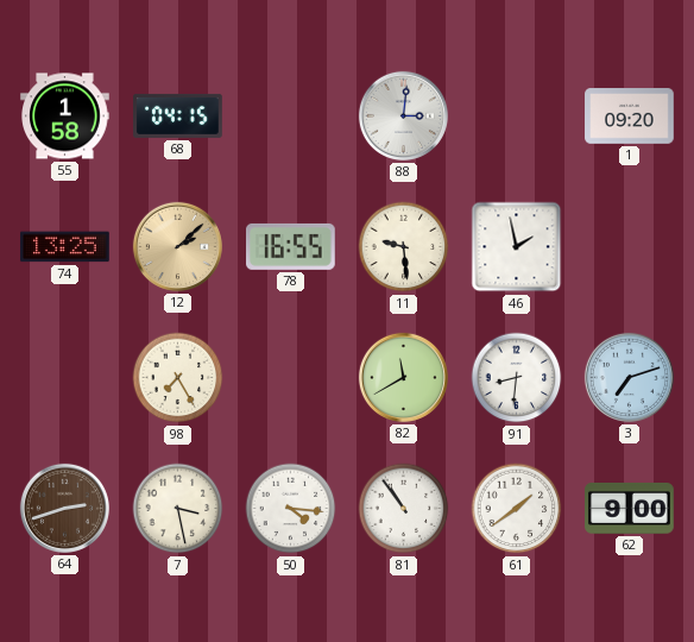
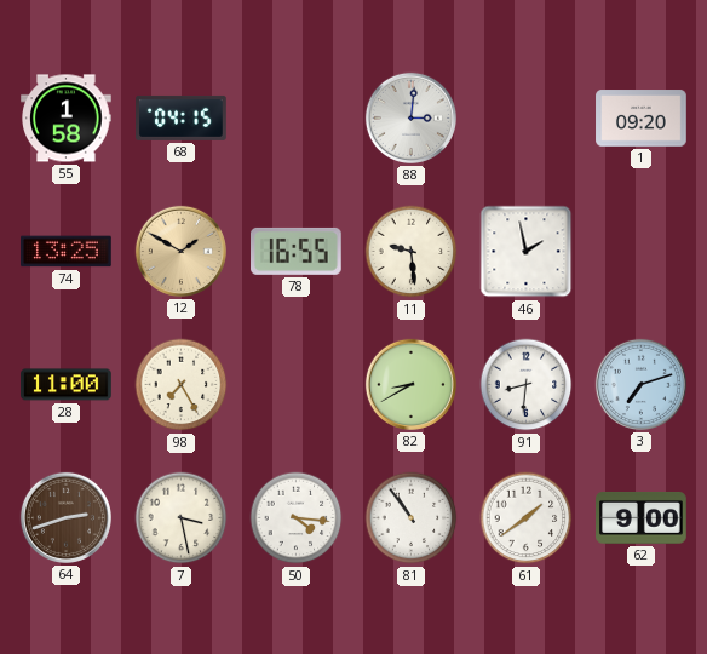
12: 2:08 -> 1:50
28: none -> 11:00
82: 11:40 -> 8:40
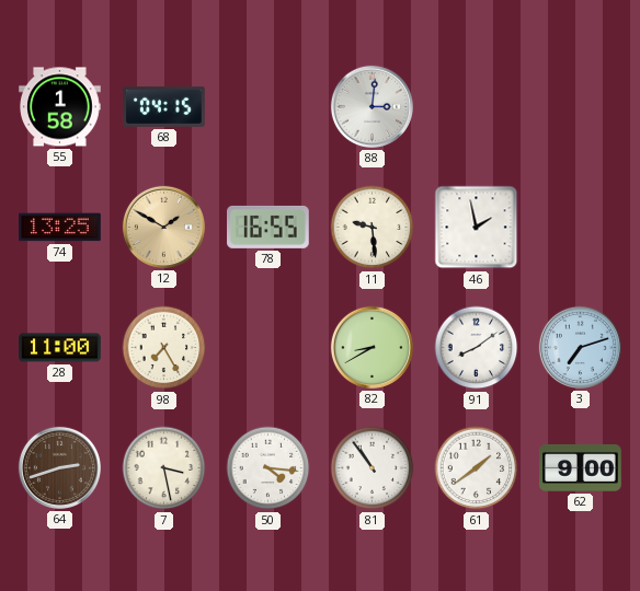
1: 09:20 -> none
91: 8:31 -> 8:09
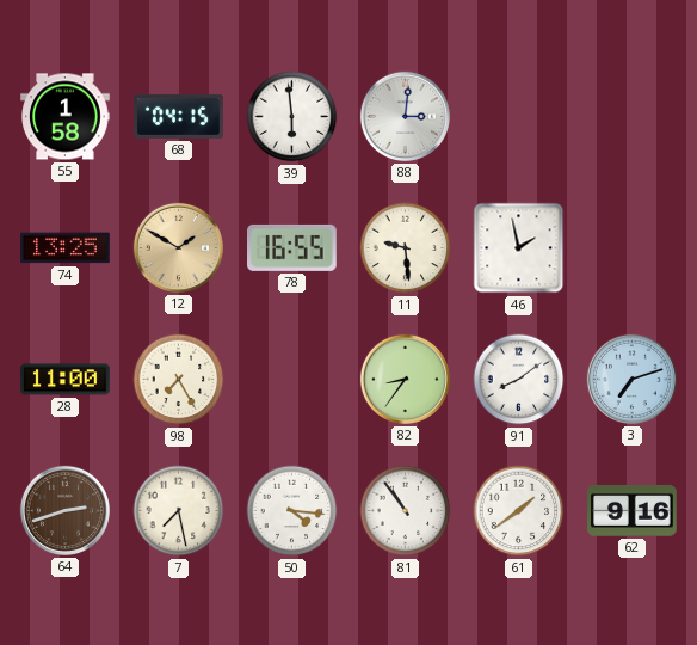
39: none -> 5:59
82: 8:40 -> 8:36
7: 3:28 -> 7:28
62: 9:00 -> 9:16
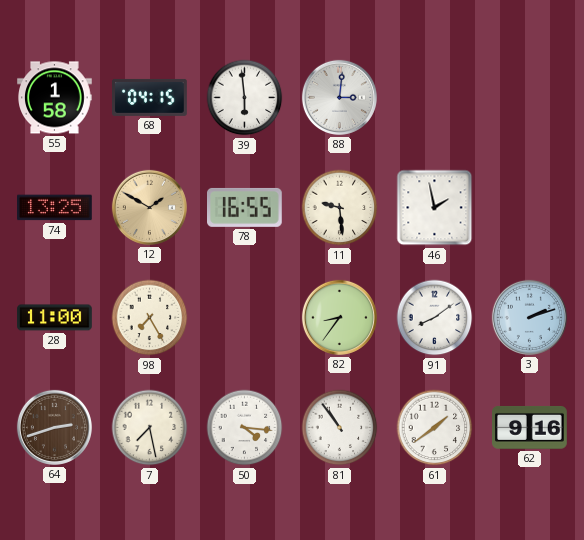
3: 7:12 -> 2:12
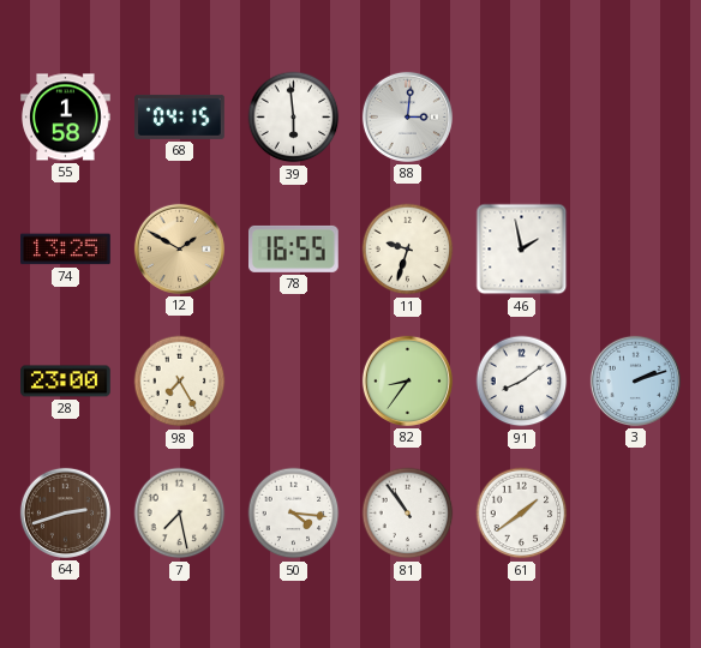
11: 9:29 -> 9:33
28: 11:00 -> 23:00
62: 9:16 -> none
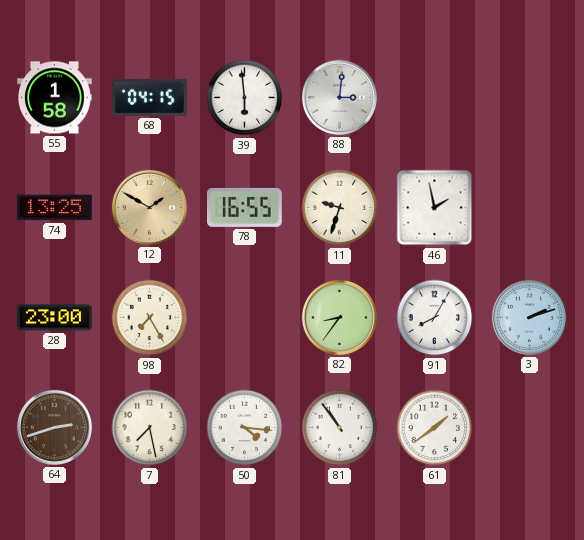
91: 8:09 -> 8:05
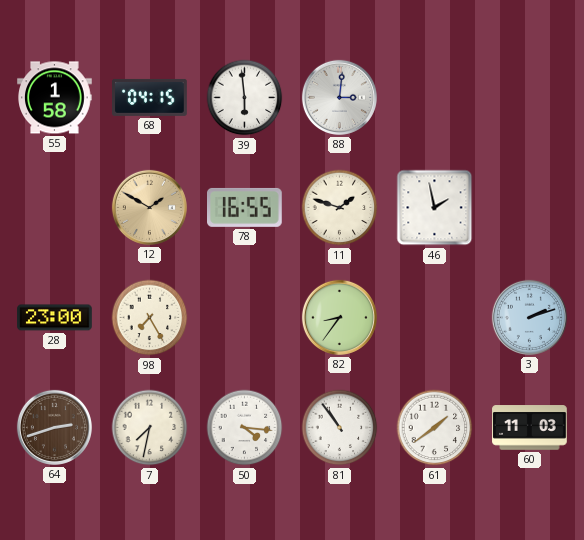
74: 13:25 -> none
11: 9:33 -> 1:48
91: 8:05 -> none
7: 7:28 -> 7:32
60: none -> 11:03
